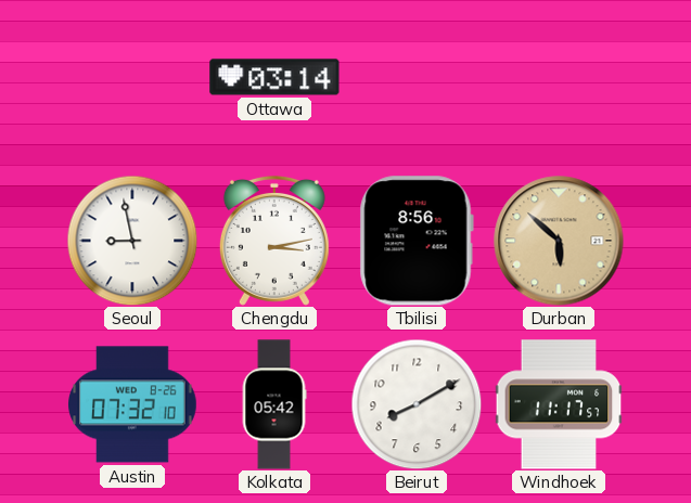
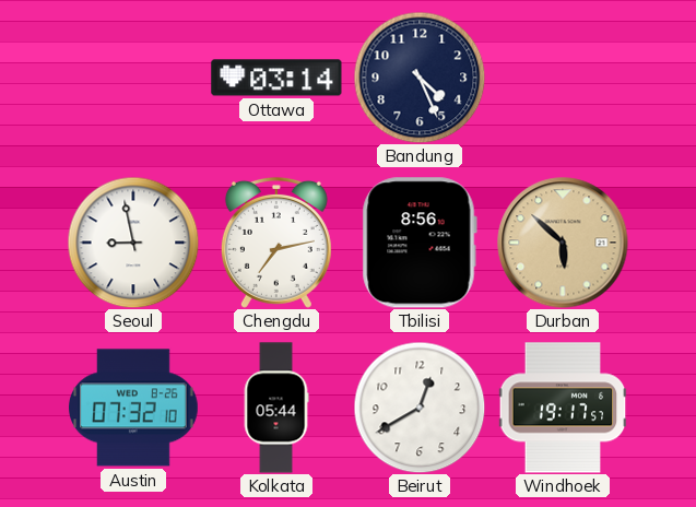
Bandung: none -> 4:26
Chengdu: 3:13 -> 7:13
Kolkata: 05:42 -> 05:44
Beirut: 8:10 -> 12:40
Windhoek: 11:17 -> 19:17
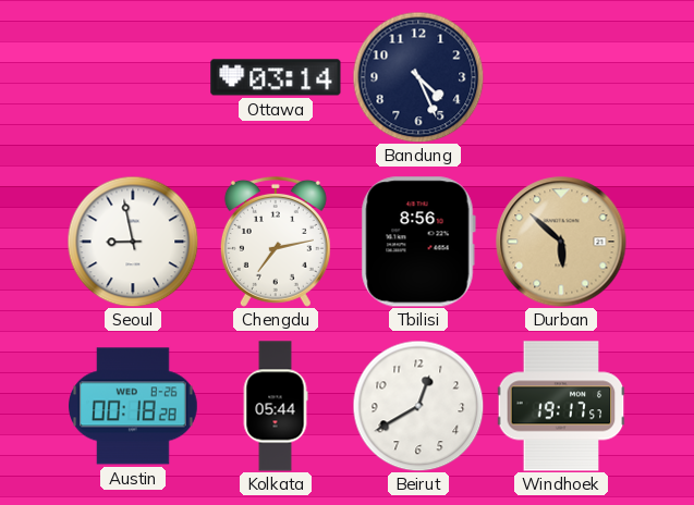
Austin: 07:32 -> 00:18
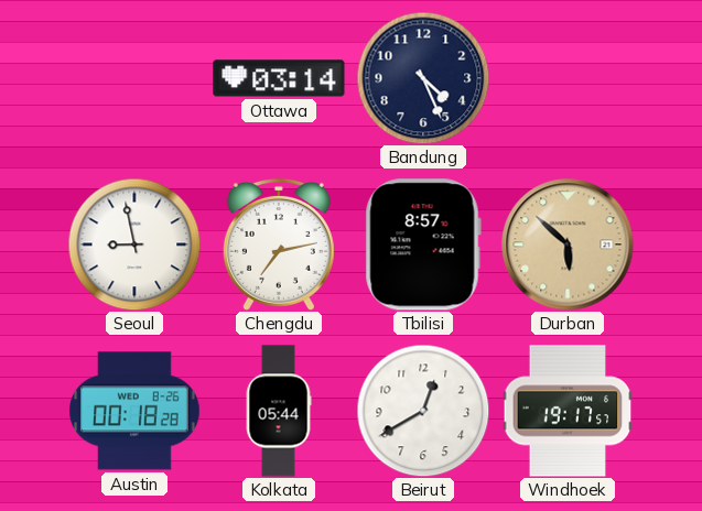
Tbilisi: 8:56 -> 8:57
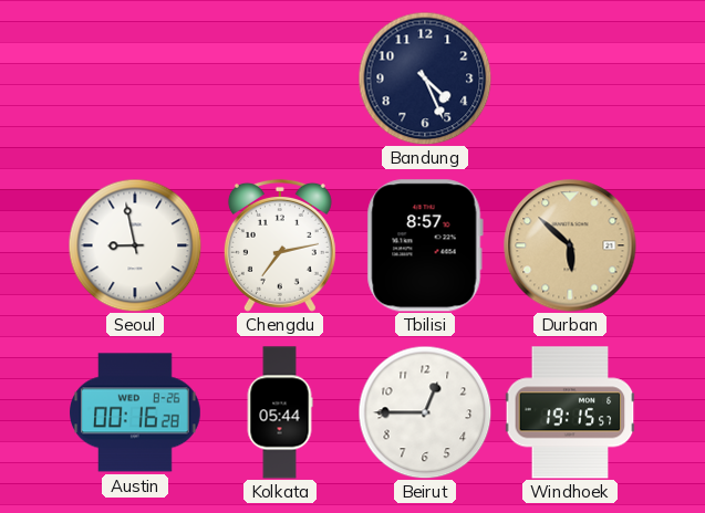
Ottawa: 03:14 -> none
Austin: 00:18 -> 00:16
Beirut: 12:40 -> 12:45
Windhoek: 19:17 -> 19:15
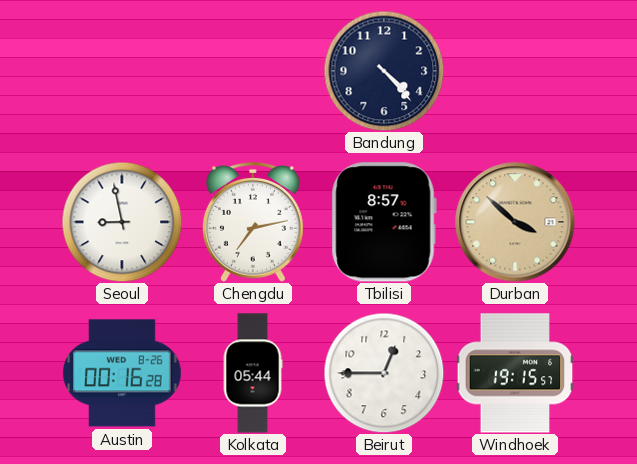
Bandung: 4:26 -> 4:23
Durban: 5:52 -> 3:52
